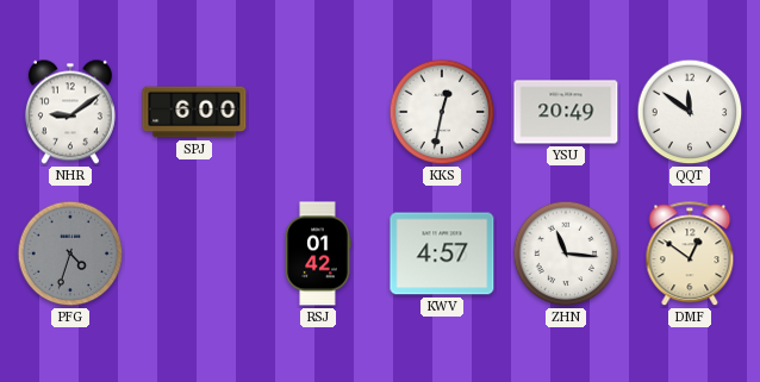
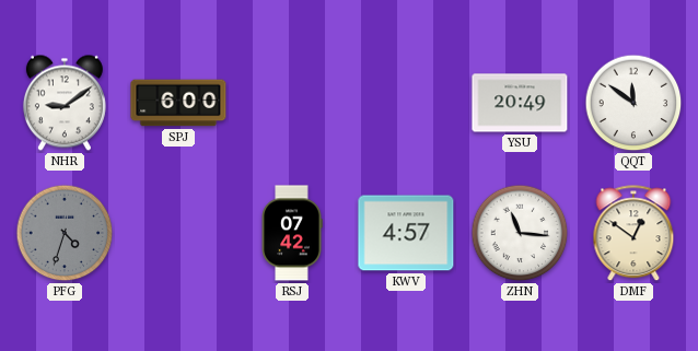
KKS: 12:32 -> none
RSJ: 01:42 -> 07:42
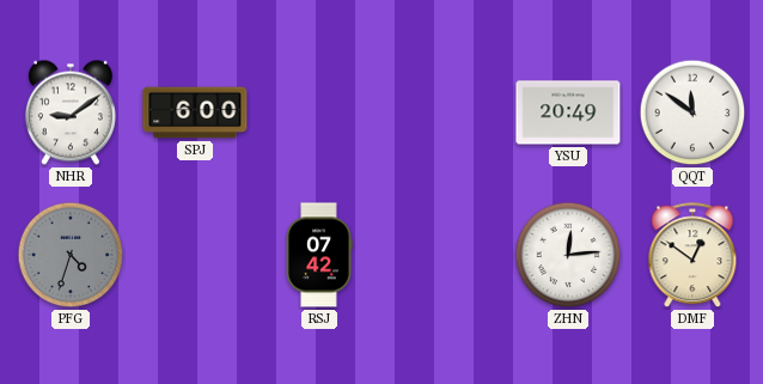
KWV: 4:57 -> none
ZHN: 11:16 -> 12:14
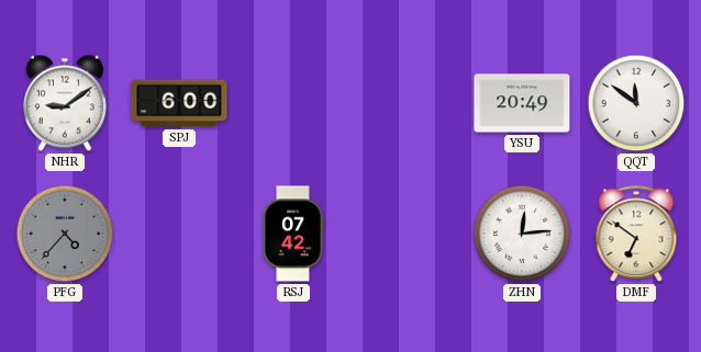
PFG: 4:33 -> 4:37
DMF: 12:51 -> 6:51
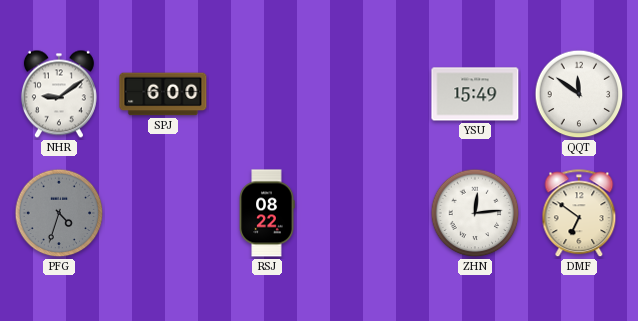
YSU: 20:49 -> 15:49
PFG: 4:37 -> 4:33
RSJ: 07:42 -> 08:22
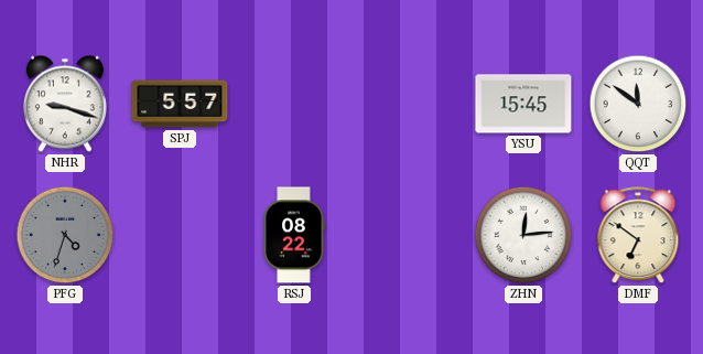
NHR: 9:09 -> 9:18
SPJ: 6:00 -> 5:57
YSU: 15:49 -> 15:45
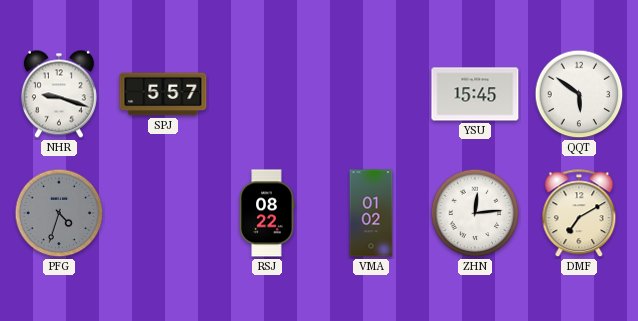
QQT: 11:51 -> 5:51
VMA: none -> 01:02
DMF: 6:51 -> 7:10
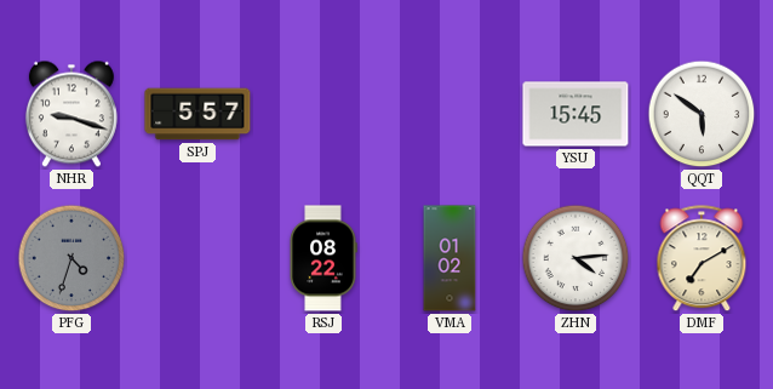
ZHN: 12:14 -> 4:14
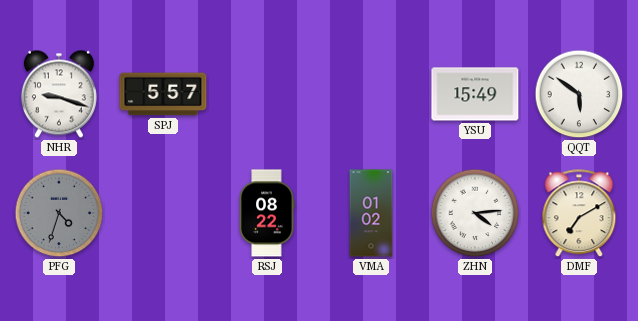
YSU: 15:45 -> 15:49
